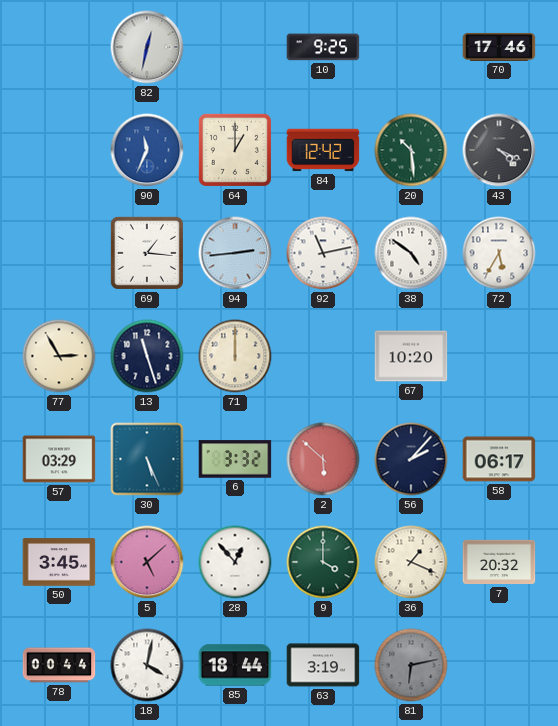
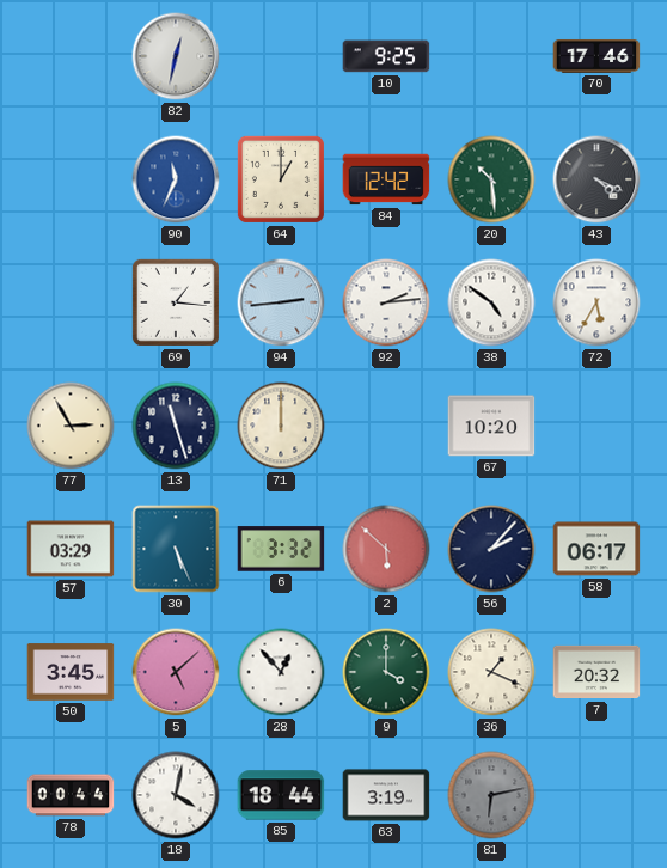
92: 11:13 -> 2:14
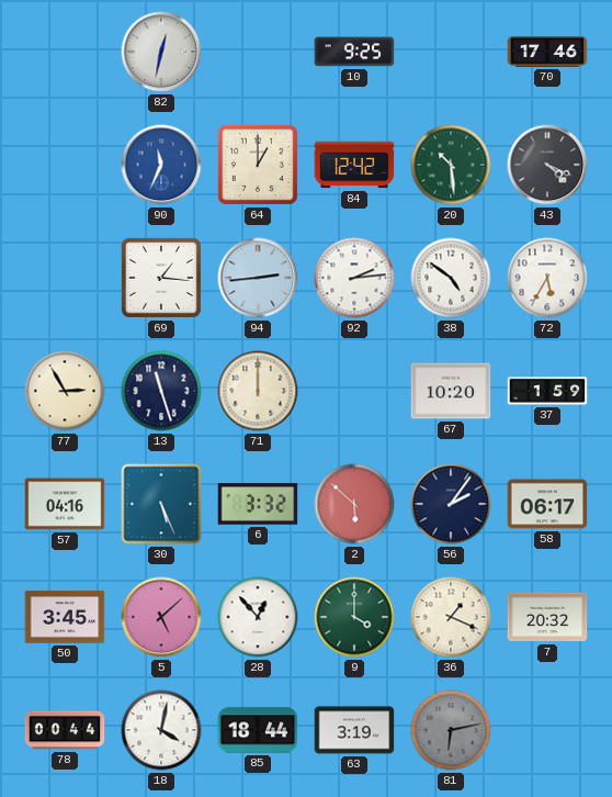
37: none -> 1:59
57: 03:29 -> 04:16
56: 2:07 -> 2:06
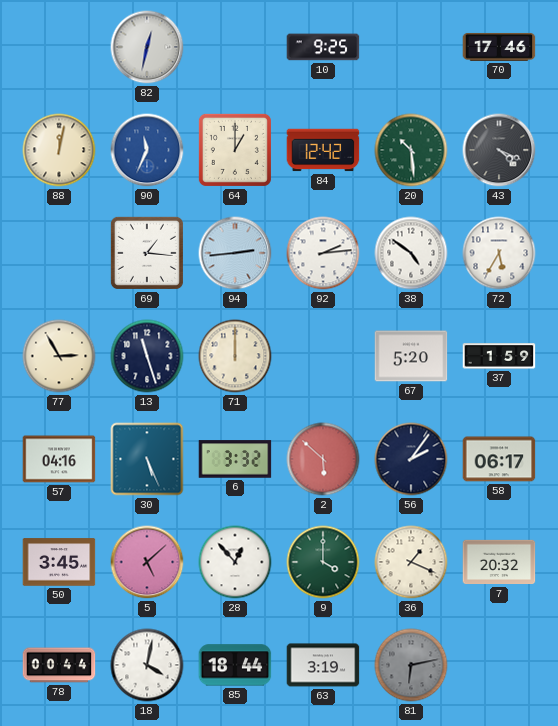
88: none -> 12:02
67: 10:20 -> 5:20
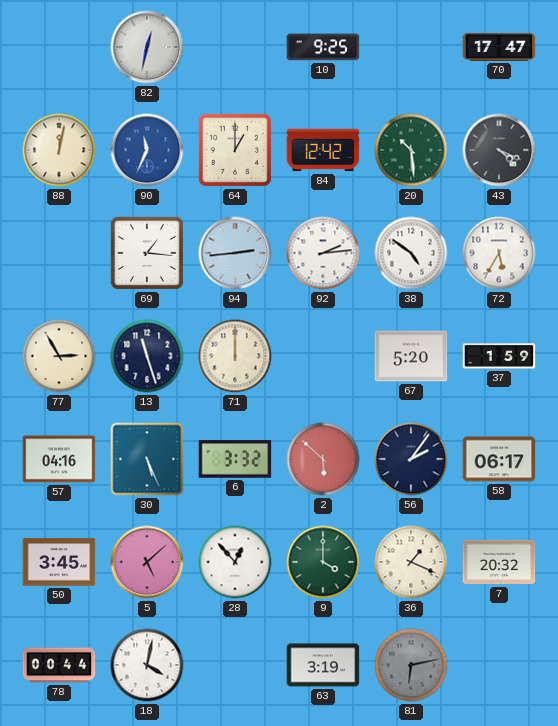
70: 17:46 -> 17:47
85: 18:44 -> none
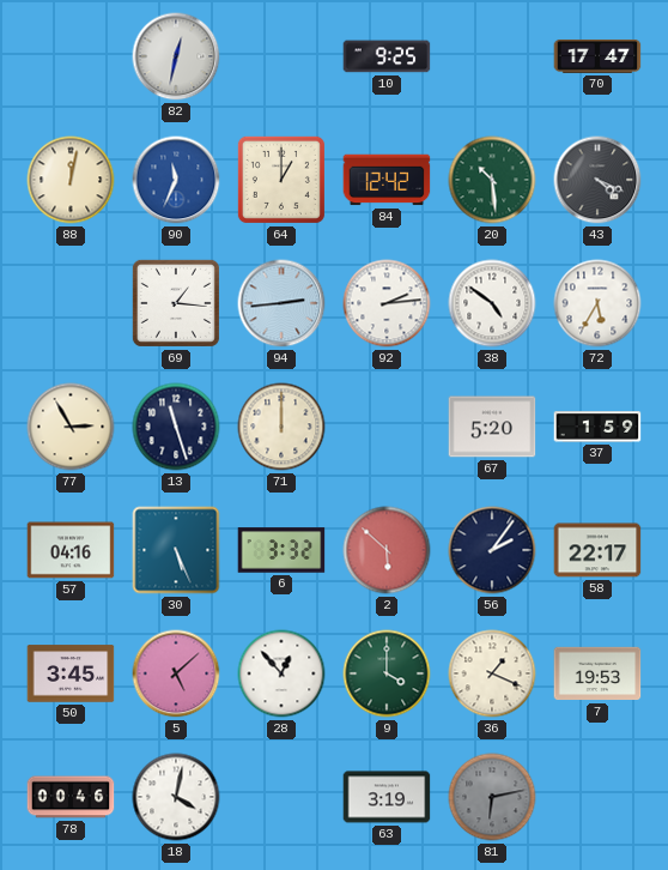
58: 06:17 -> 22:17
7: 20:32 -> 19:53
78: 00:44 -> 00:46
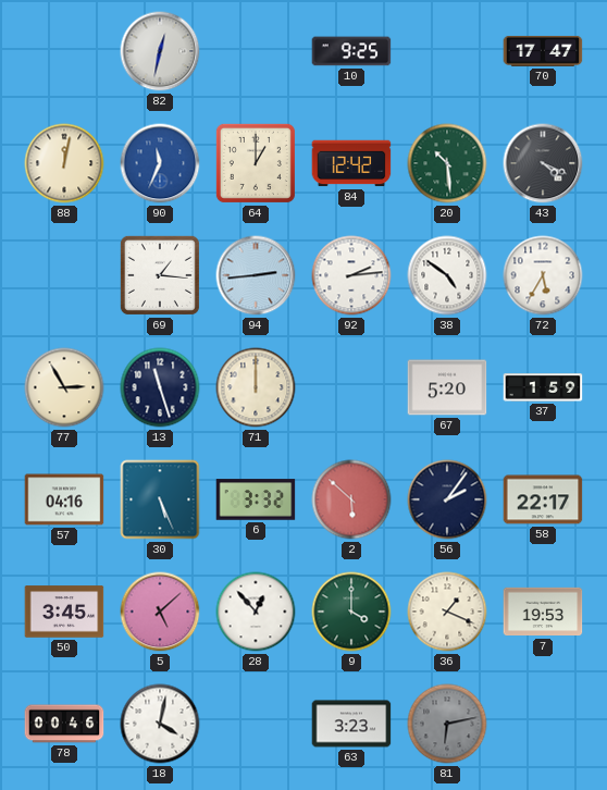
63: 3:19 -> 3:23
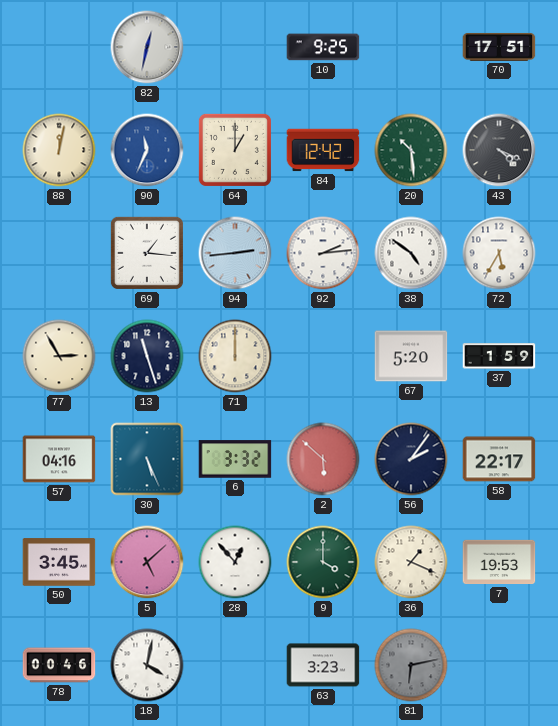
70: 17:47 -> 17:51
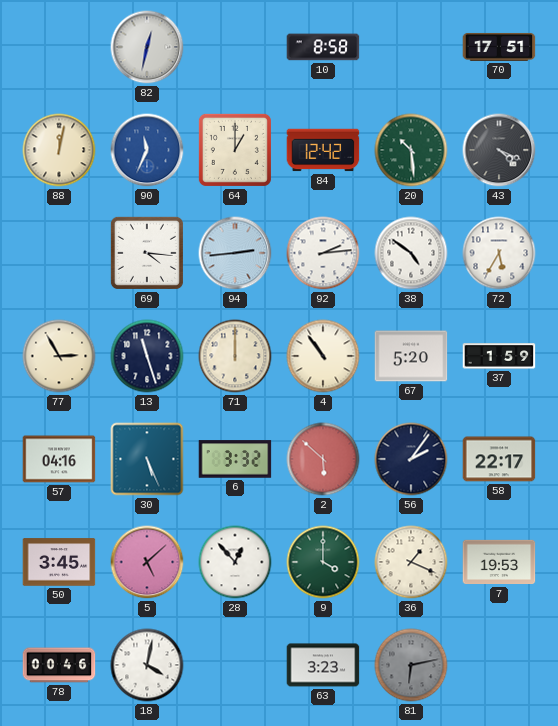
10: 9:25 -> 8:58
69: 1:16 -> 4:16
4: none -> 10:54
